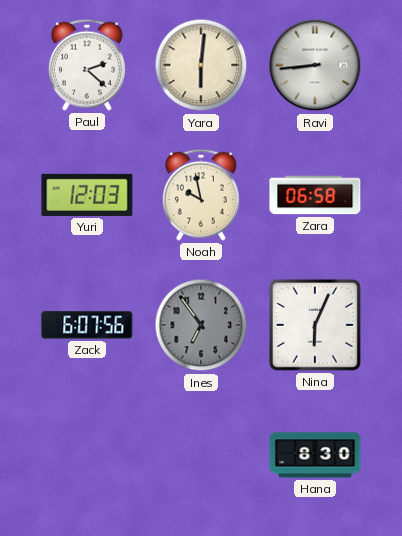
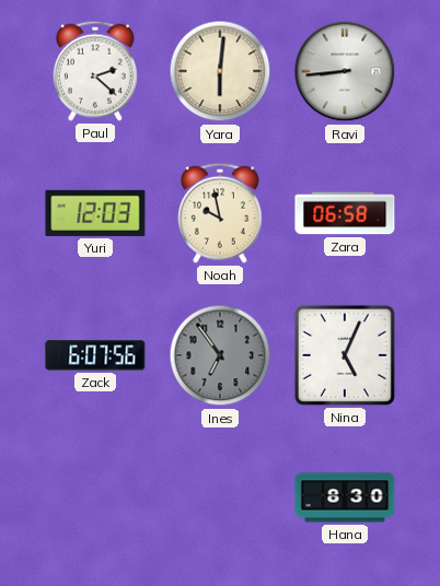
Nina: 6:04 -> 5:04
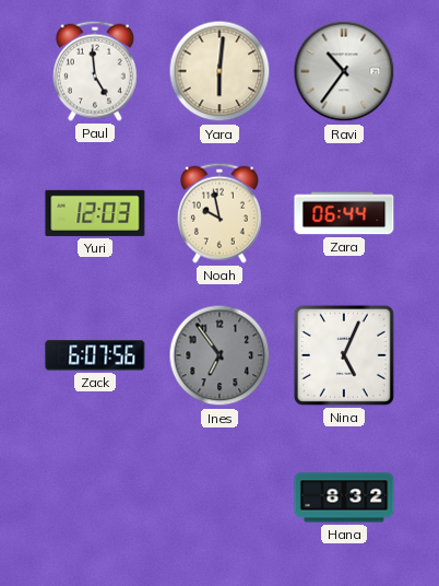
Paul: 2:22 -> 4:59
Ravi: 8:44 -> 10:36
Zara: 06:58 -> 06:44
Hana: 8:30 -> 8:32
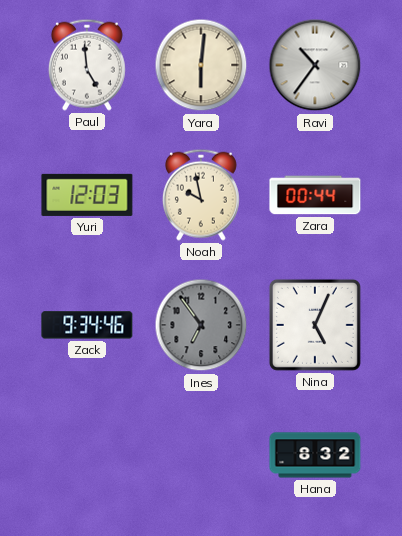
Zara: 06:44 -> 00:44
Zack: 6:07 -> 9:34
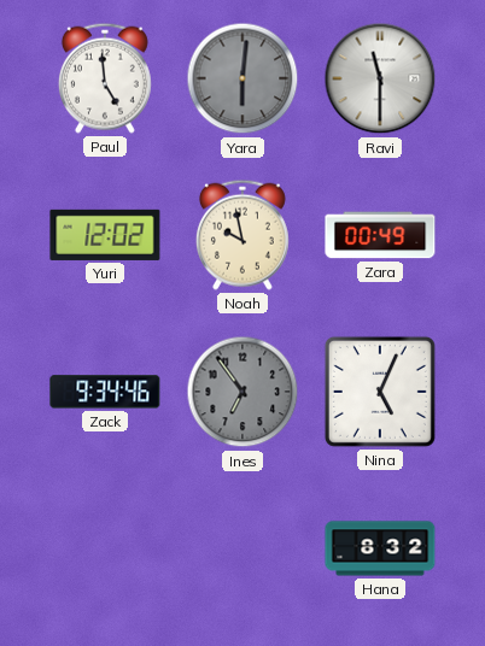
Yara dial: cream -> grey
Ravi: 10:36 -> 11:30
Yuri: 12:03 -> 12:02
Zara: 00:44 -> 00:49
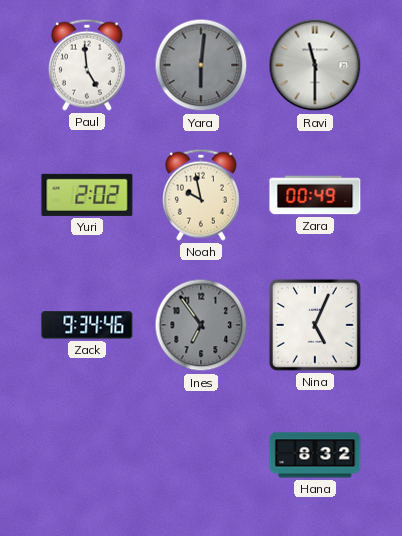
Yuri: 12:02 -> 2:02
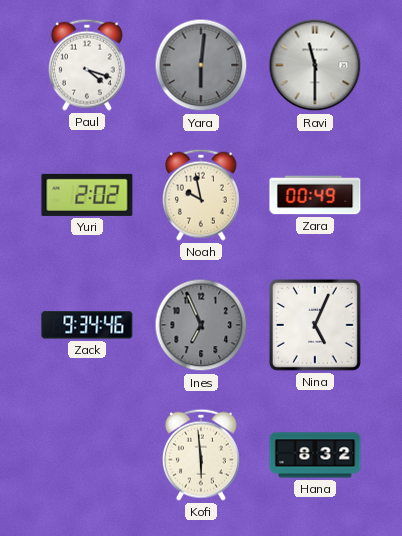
Paul: 4:59 -> 4:18
Ines: 6:54 -> 6:56
Kofi: none -> 5:59
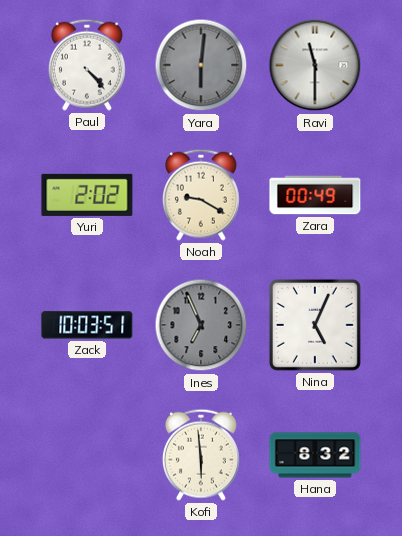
Paul: 4:18 -> 4:23
Noah: 9:58 -> 9:20
Zack: 9:34 -> 10:03
